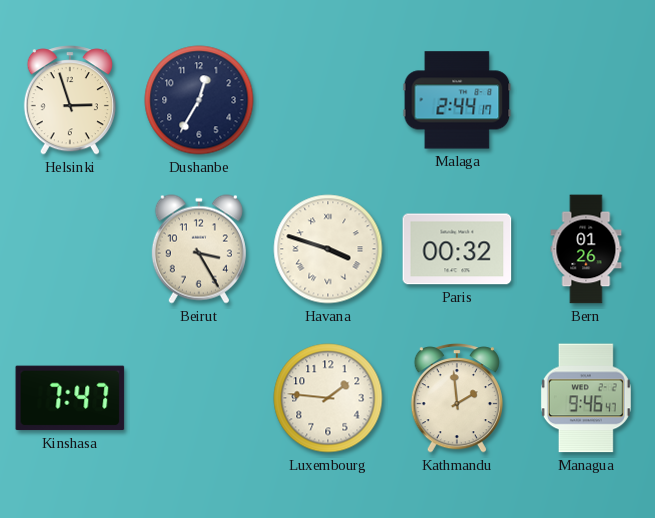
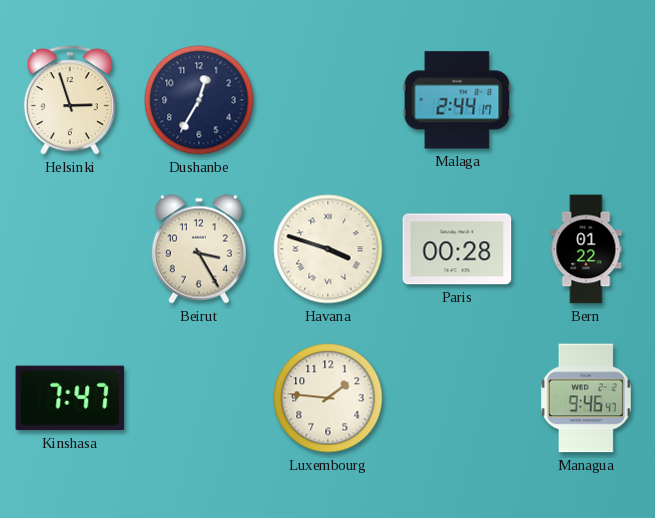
Paris: 00:32 -> 00:28
Bern: 01:26 -> 01:22
Kathmandu: 1:59 -> none
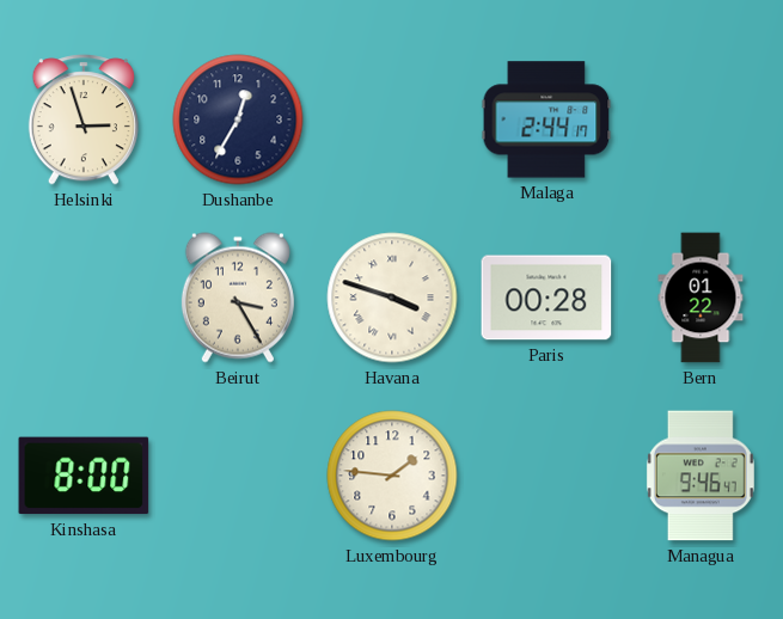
Kinshasa: 7:47 -> 8:00
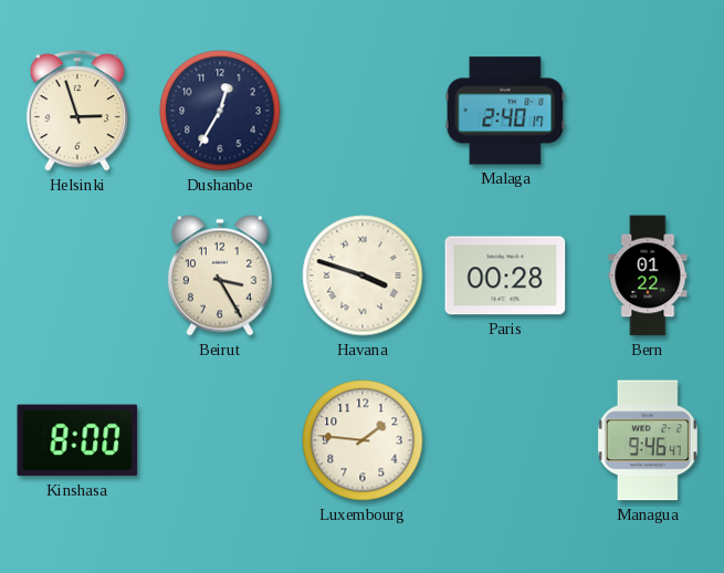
Malaga: 2:44 -> 2:40
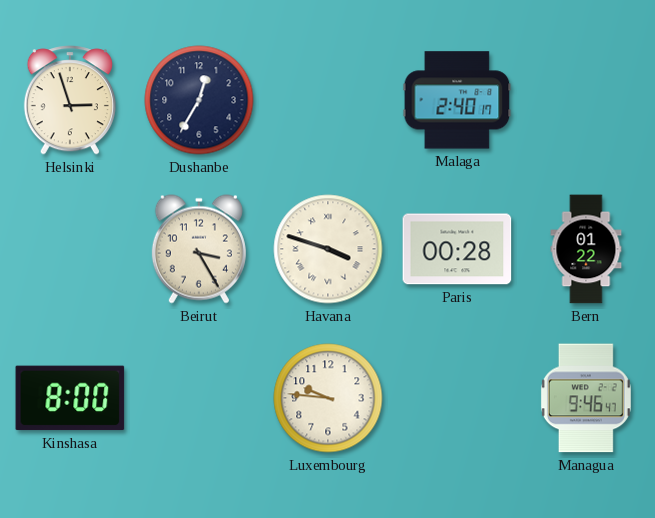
Luxembourg: 1:46 -> 9:46
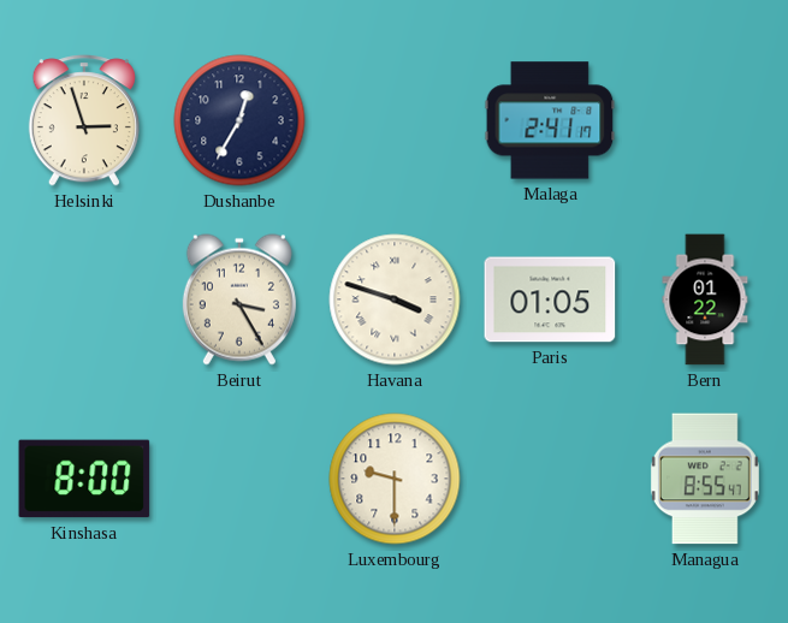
Malaga: 2:40 -> 2:41
Paris: 00:28 -> 01:05
Luxembourg: 9:46 -> 9:30
Managua: 9:46 -> 8:55
